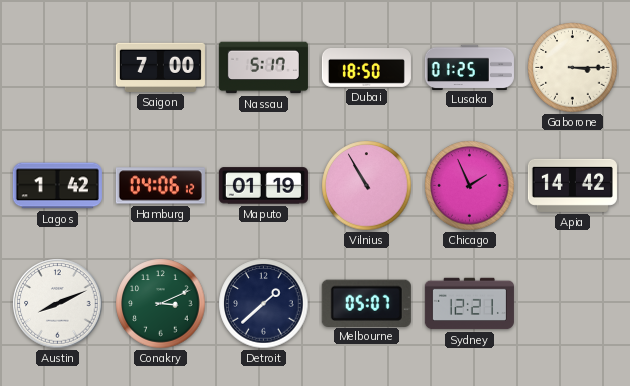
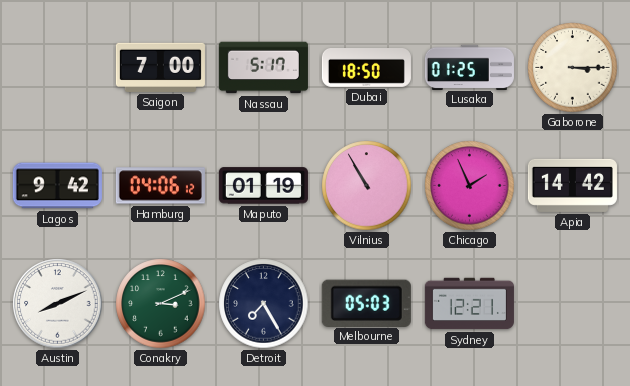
Lagos: 1:42 -> 9:42
Detroit: 1:38 -> 7:25
Melbourne: 05:07 -> 05:03
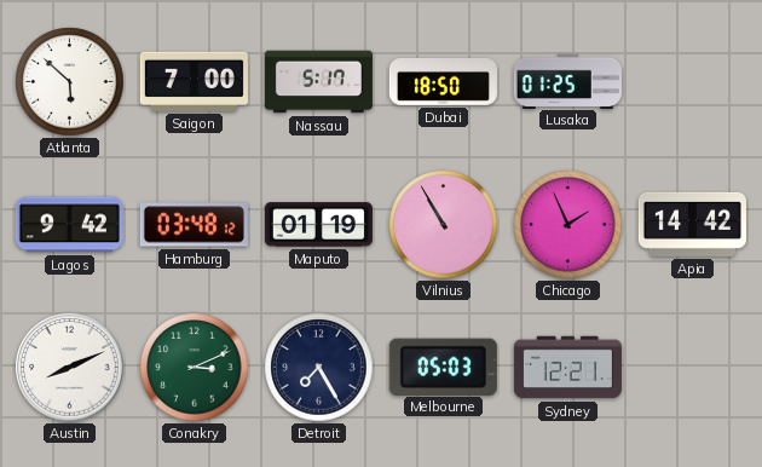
Atlanta: none -> 5:52
Gaborone: 3:15 -> none
Hamburg: 04:06 -> 03:48
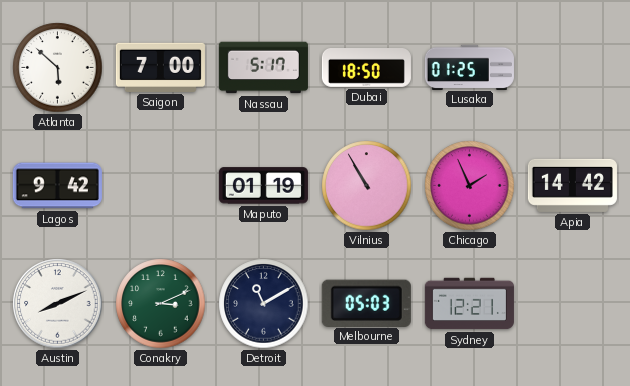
Hamburg: 03:48 -> none
Detroit: 7:25 -> 11:10
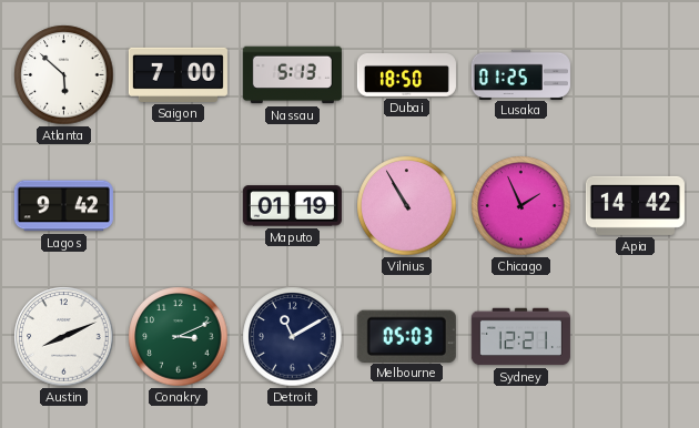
Nassau: 5:17 -> 5:13
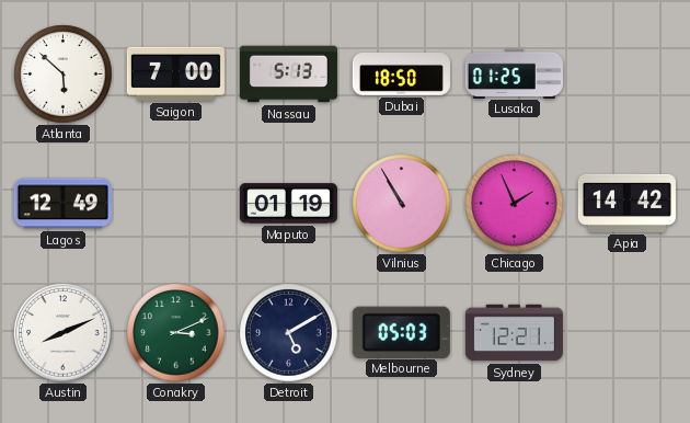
Lagos: 9:42 -> 12:49
Detroit: 11:10 -> 5:10
